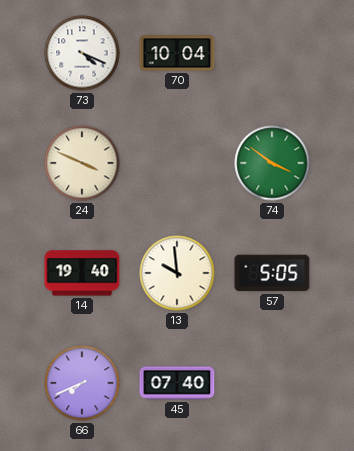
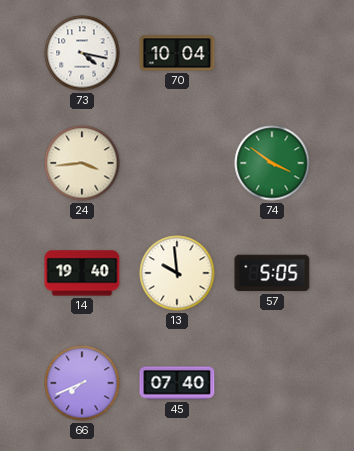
73: 4:19 -> 4:17
24: 3:49 -> 3:44
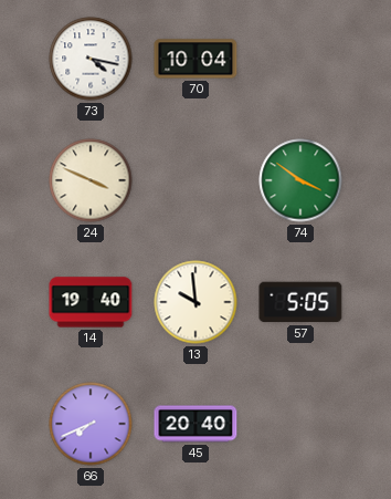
24: 3:44 -> 3:49
45: 07:40 -> 20:40
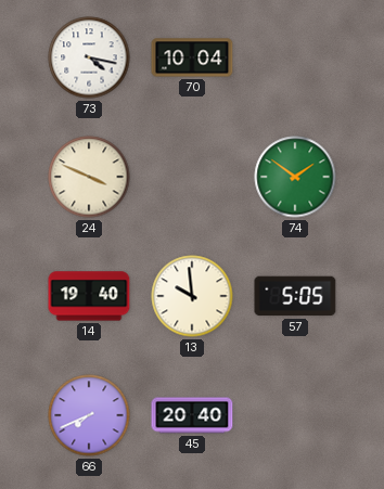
74: 3:51 -> 1:51
